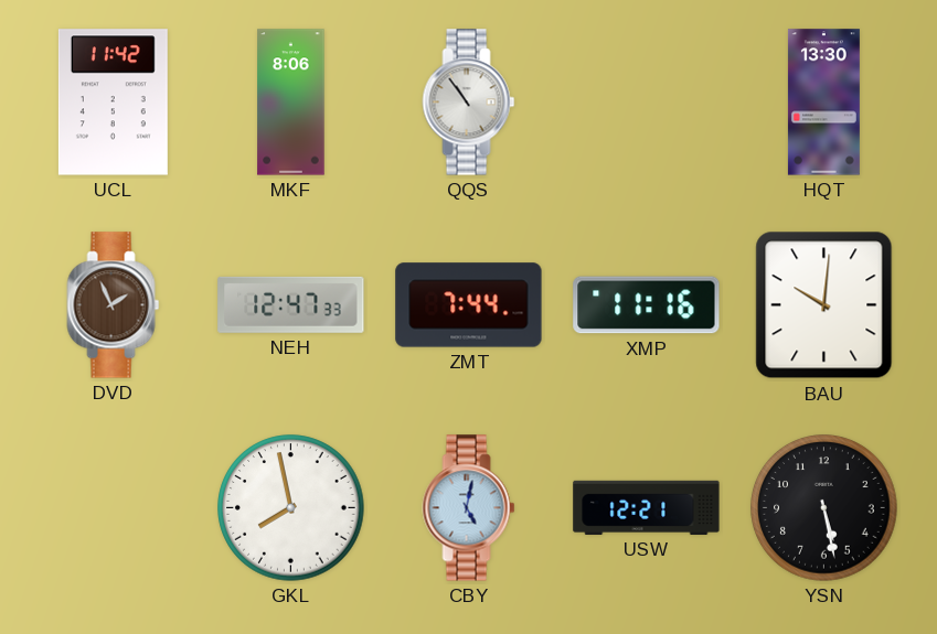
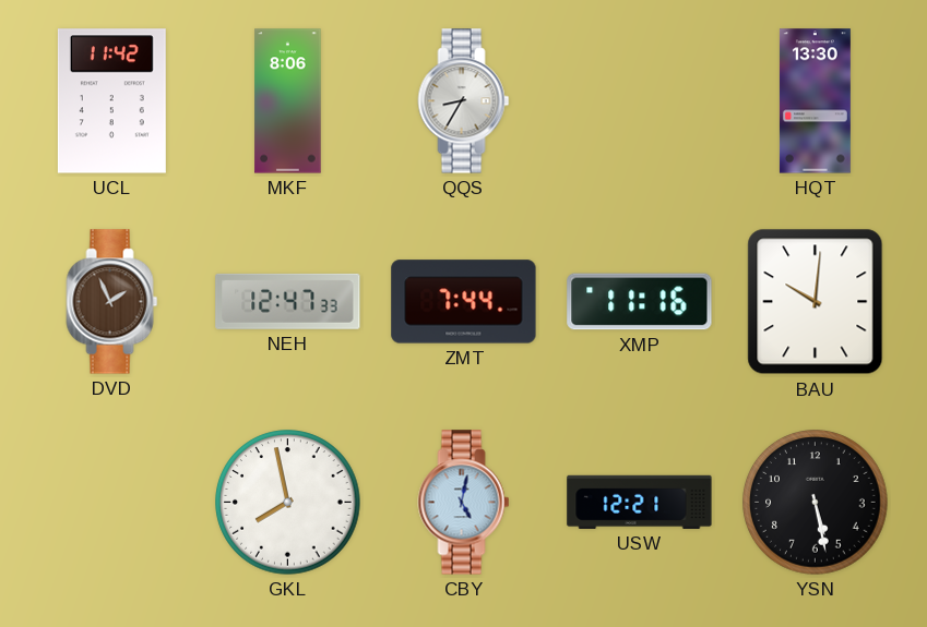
QQS: 10:54 -> 8:35
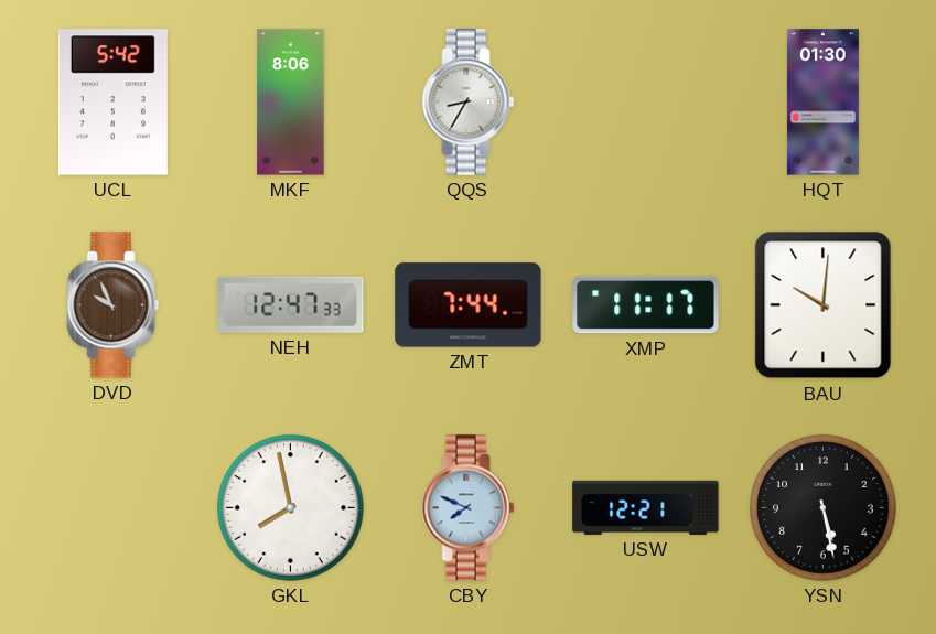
UCL: 11:42 -> 5:42
HQT: 13:30 -> 01:30
DVD: 1:56 -> 9:56
XMP: 11:16 -> 11:17
CBY: 5:02 -> 7:49
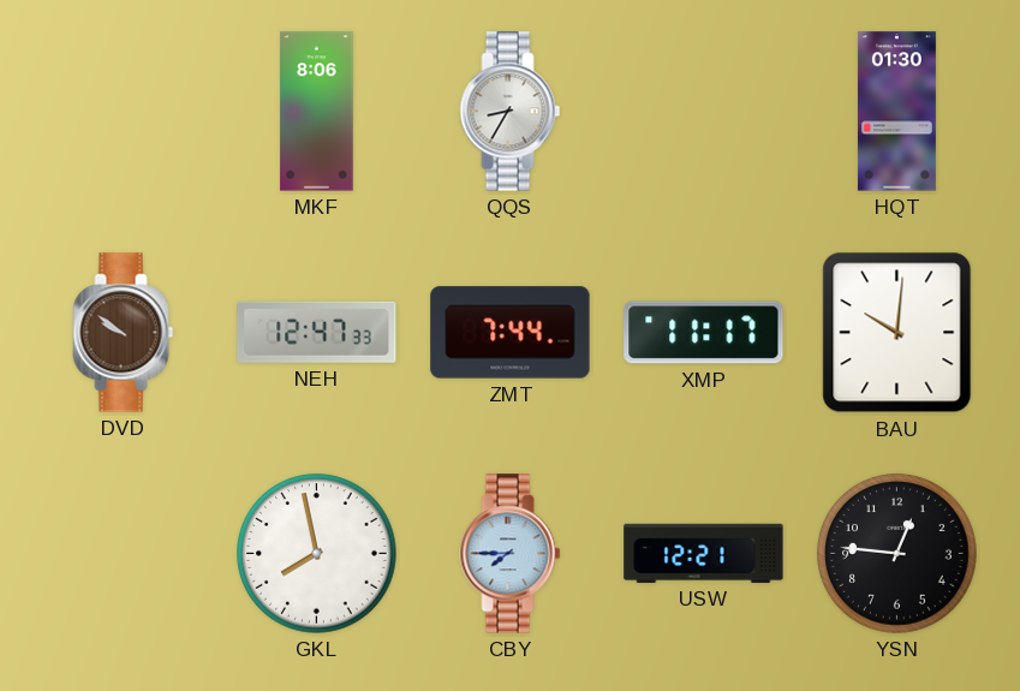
UCL: 5:42 -> none
DVD: 9:56 -> 9:51
CBY: 7:49 -> 7:45
YSN: 5:28 -> 12:46
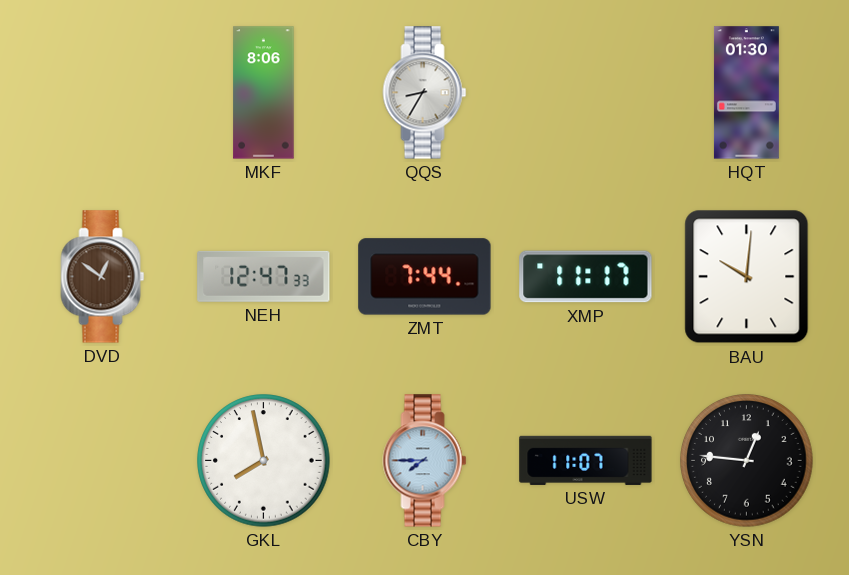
DVD: 9:51 -> 12:51
USW: 12:21 -> 11:07
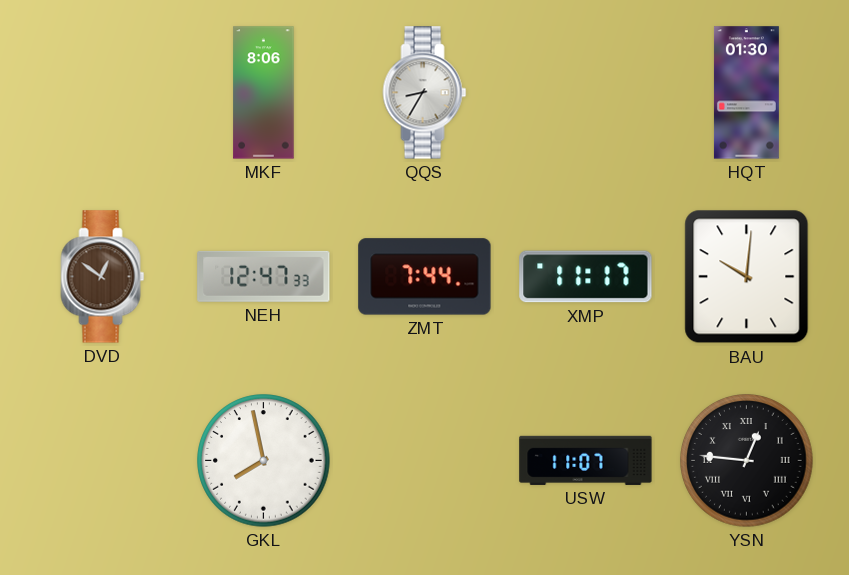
CBY: 7:45 -> none
YSN numerals: Arabic -> Roman
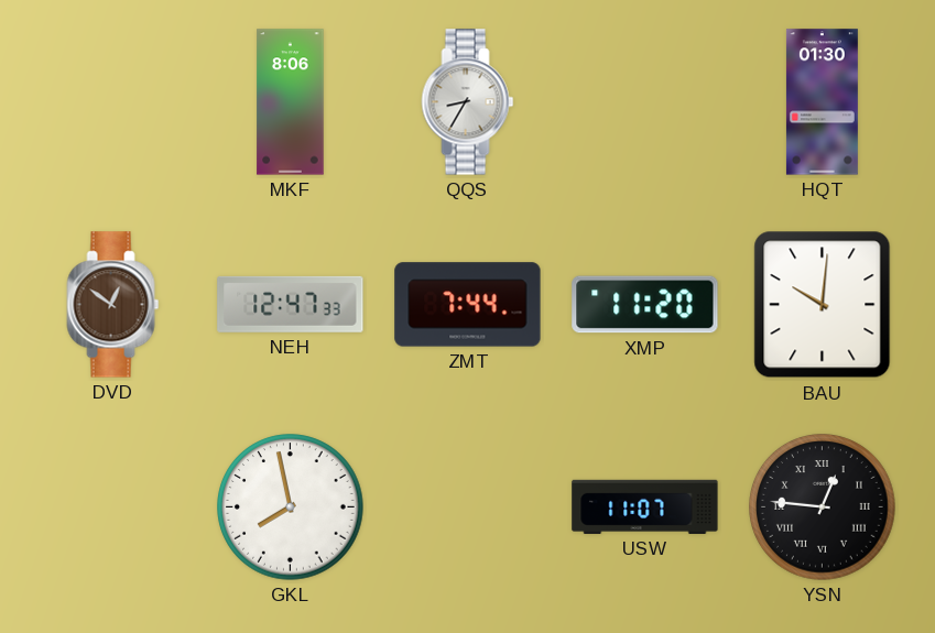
XMP: 11:17 -> 11:20
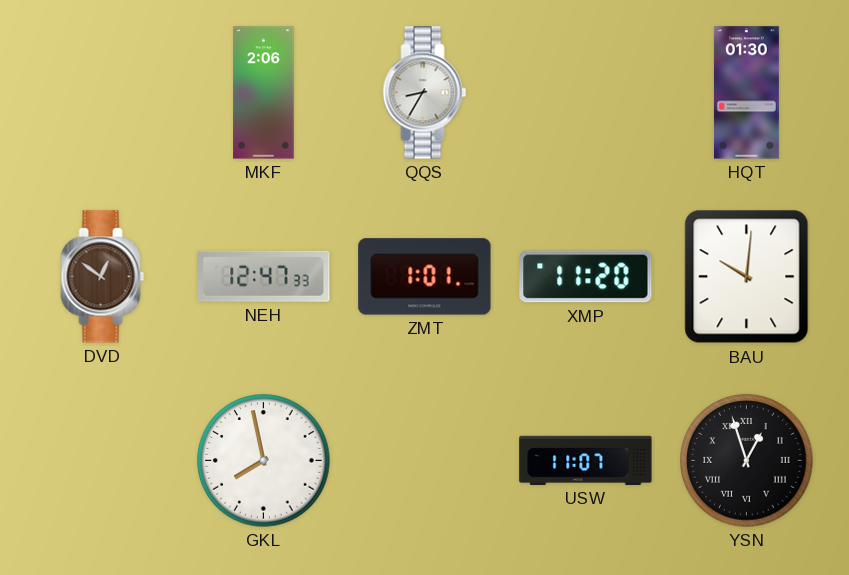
MKF: 8:06 -> 2:06
ZMT: 7:44 -> 1:01
YSN: 12:46 -> 12:57
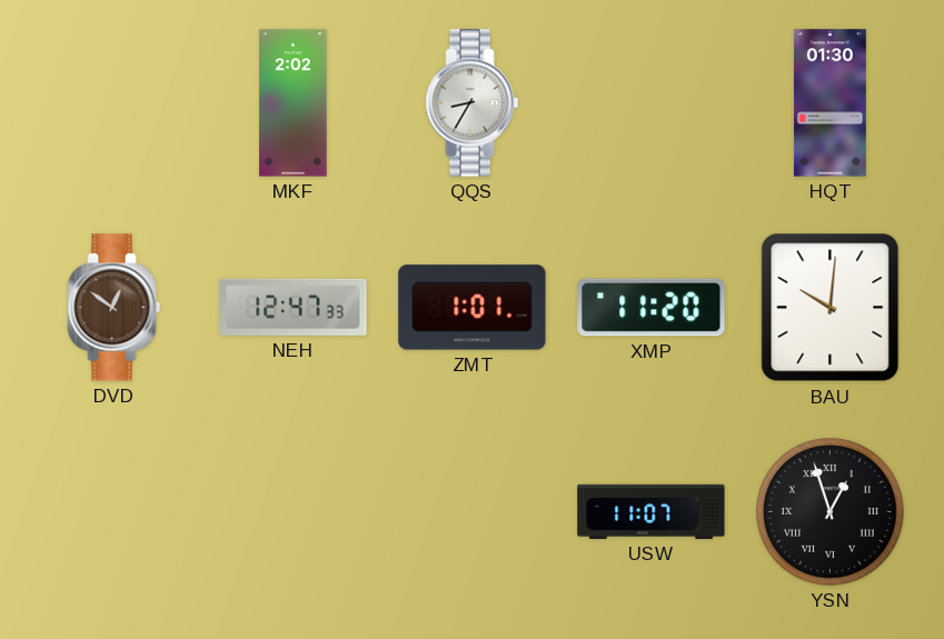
MKF: 2:06 -> 2:02
GKL: 7:58 -> none
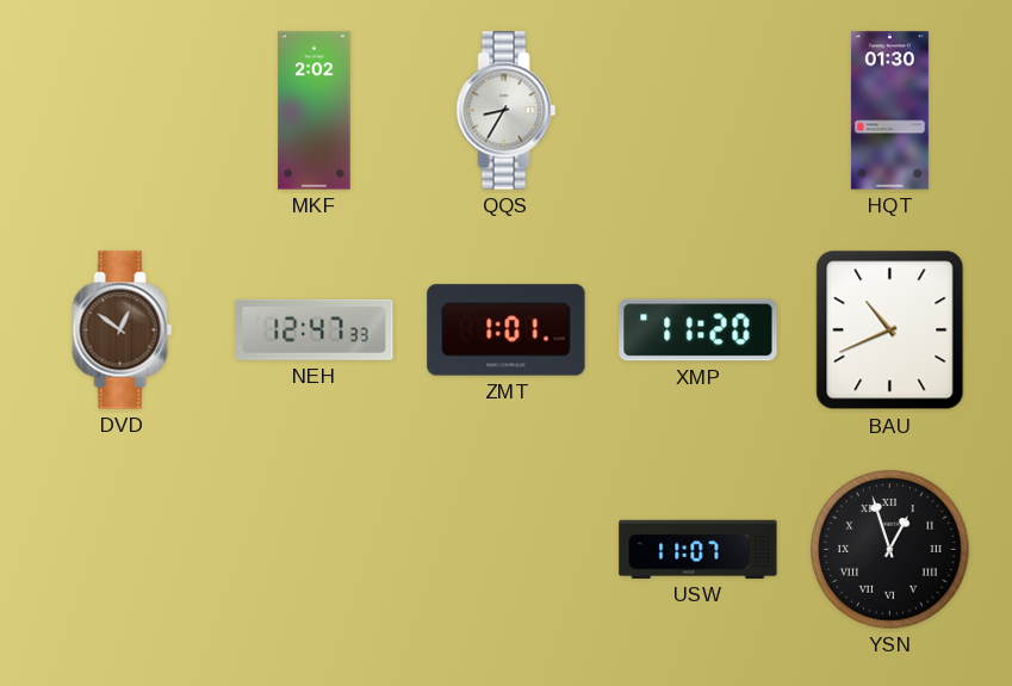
BAU: 10:01 -> 10:41
